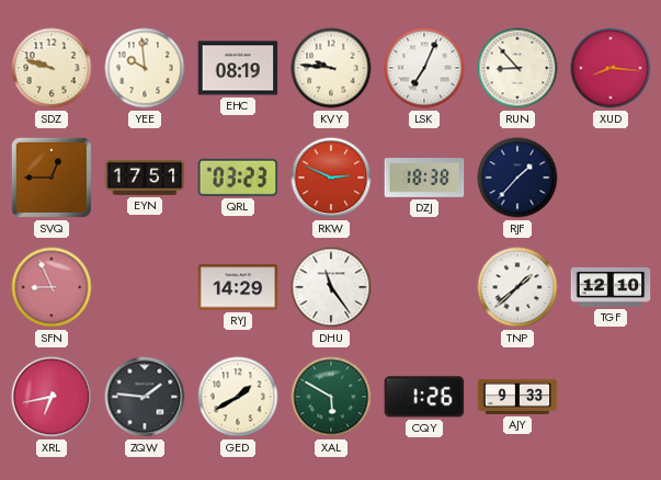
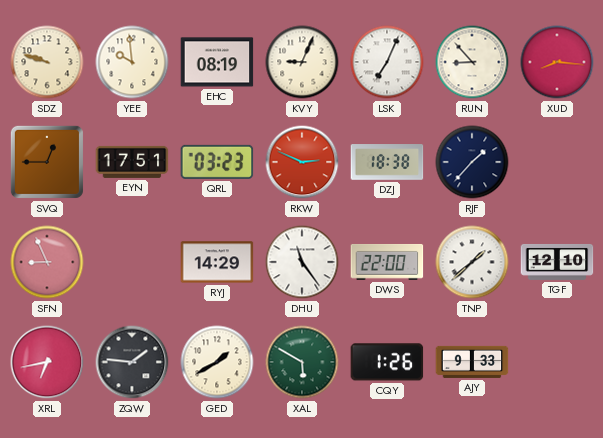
KVY: 9:46 -> 9:04
DWS: none -> 22:00
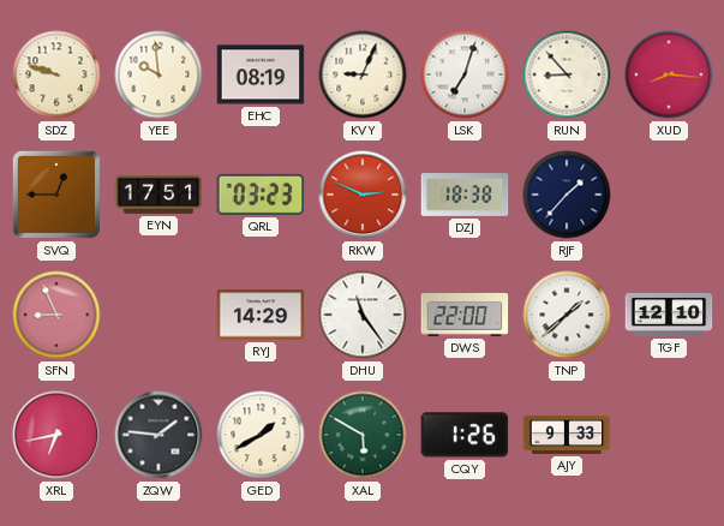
LSK: 7:04 -> 7:03
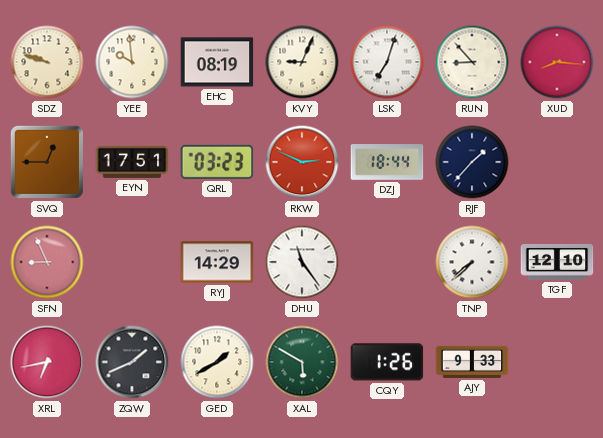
DZJ: 18:38 -> 18:44
DWS: 22:00 -> none
TNP: 1:38 -> 7:38
ZQW: 1:46 -> 1:41
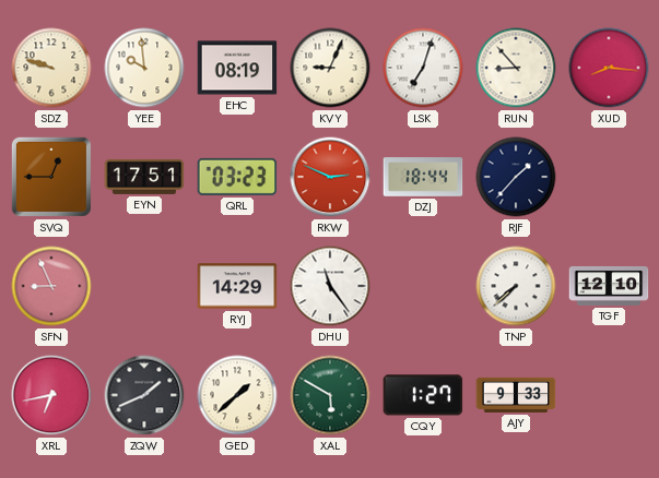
GED: 1:40 -> 1:38
CQY: 1:26 -> 1:27
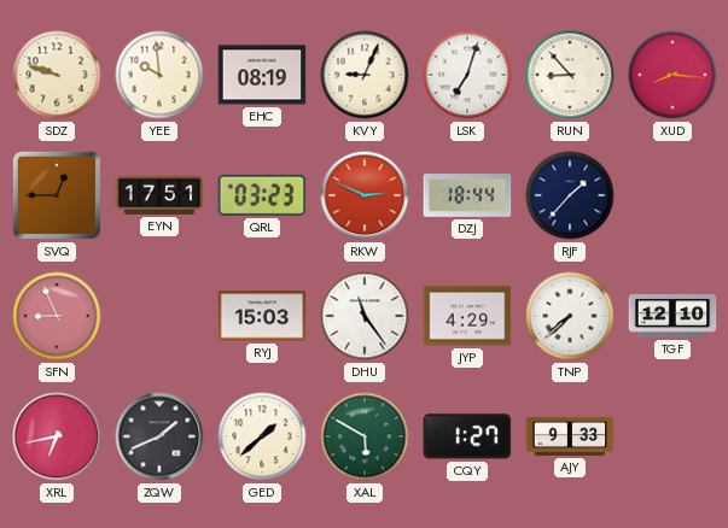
RYJ: 14:29 -> 15:03
JYP: none -> 4:29
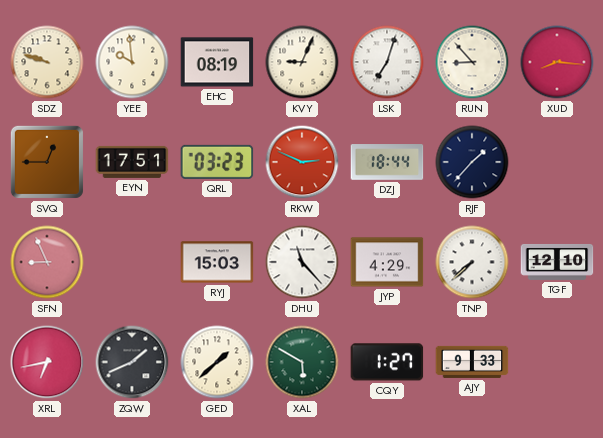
DHU: 11:24 -> 11:23
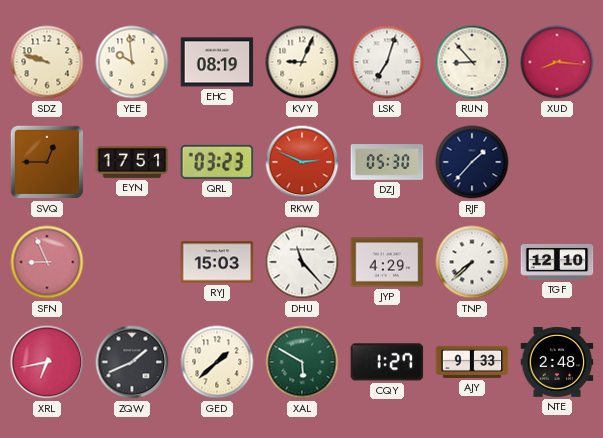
DZJ: 18:44 -> 05:30
NTE: none -> 2:48
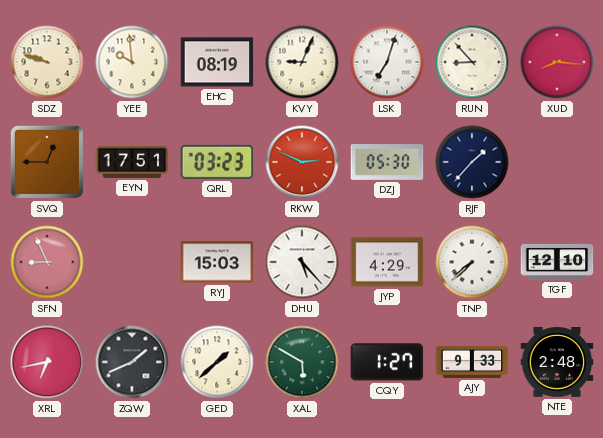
DHU: 11:23 -> 5:23
